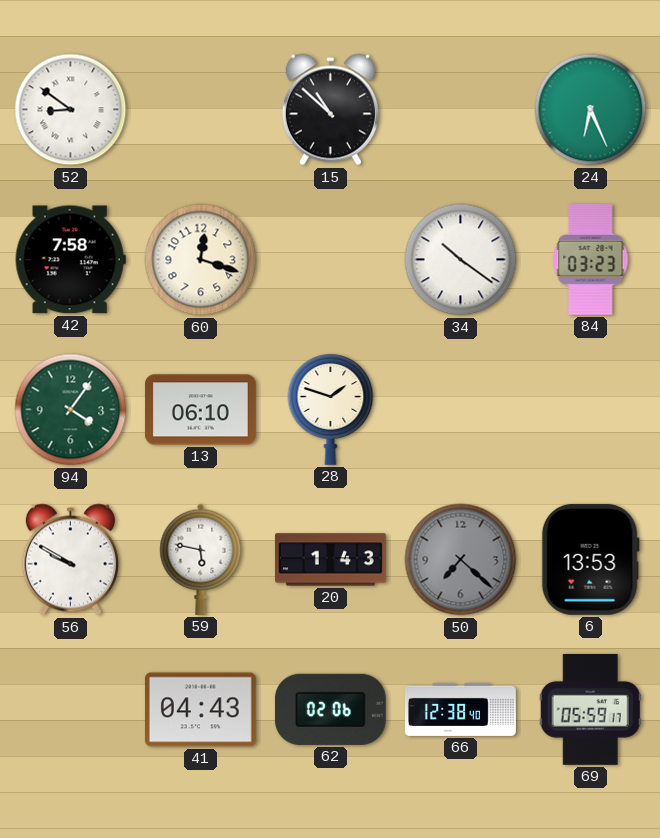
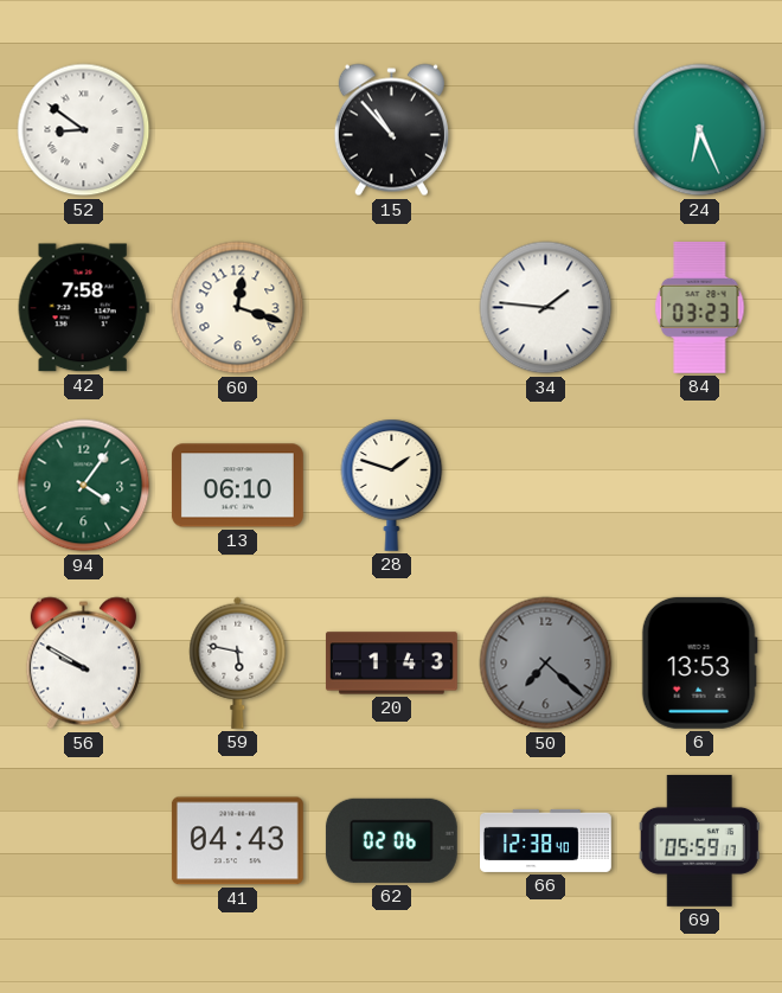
15: 10:52 -> 10:53
34: 10:21 -> 1:46
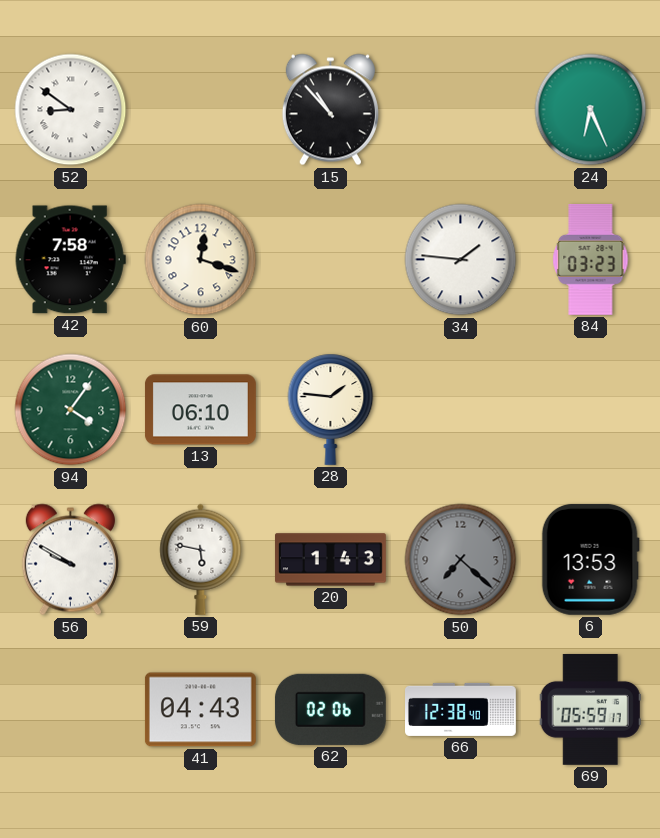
28: 1:48 -> 1:46
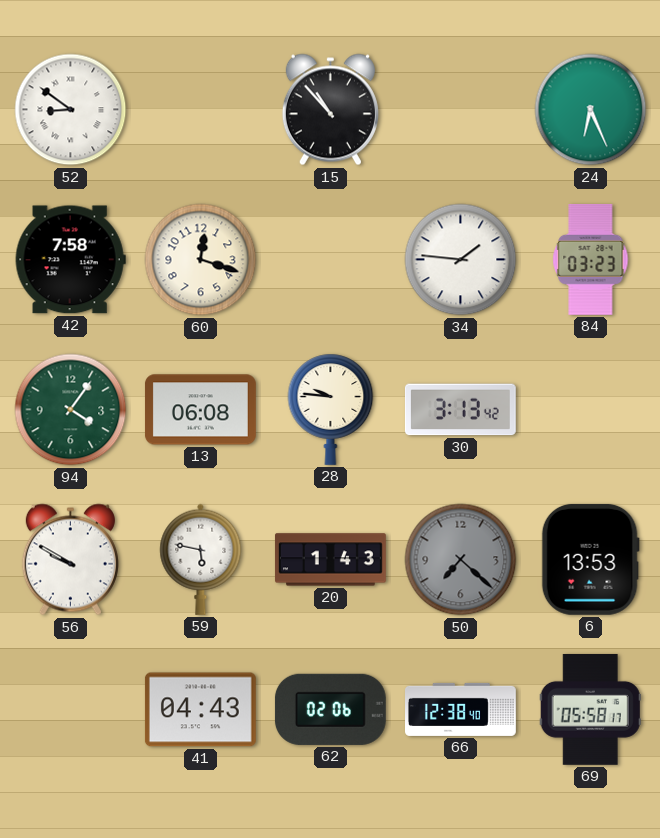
13: 06:10 -> 06:08
28: 1:46 -> 9:46
30: none -> 3:13
69: 05:59 -> 05:58
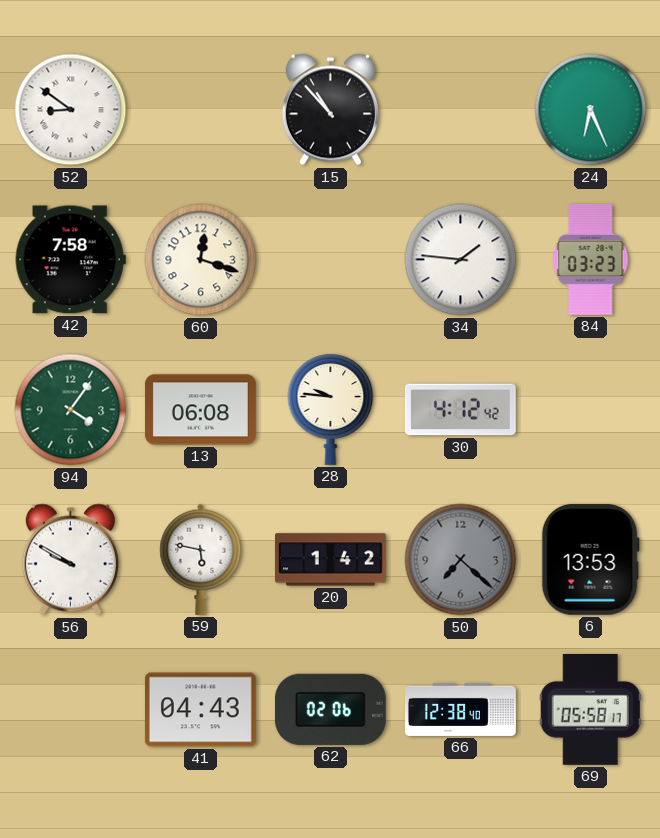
30: 3:13 -> 4:12
20: 1:43 -> 1:42
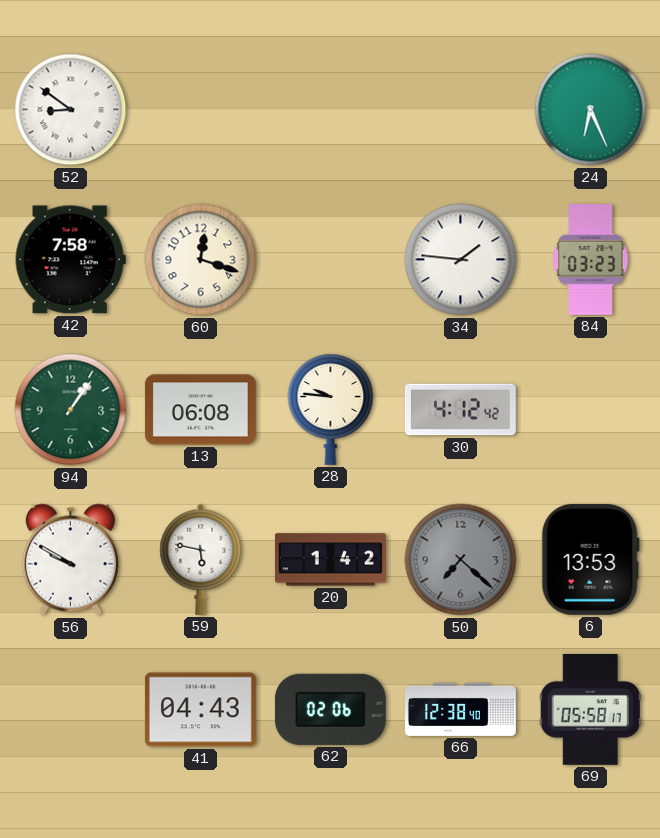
15: 10:53 -> none
94: 4:06 -> 1:06
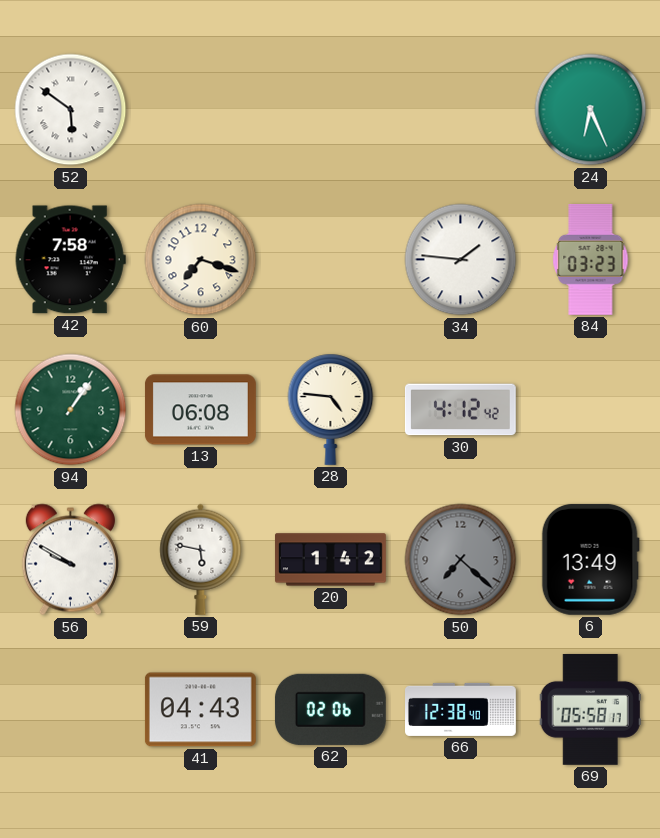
52: 8:51 -> 5:51
60: 12:18 -> 7:18
28: 9:46 -> 4:46
6: 13:53 -> 13:49
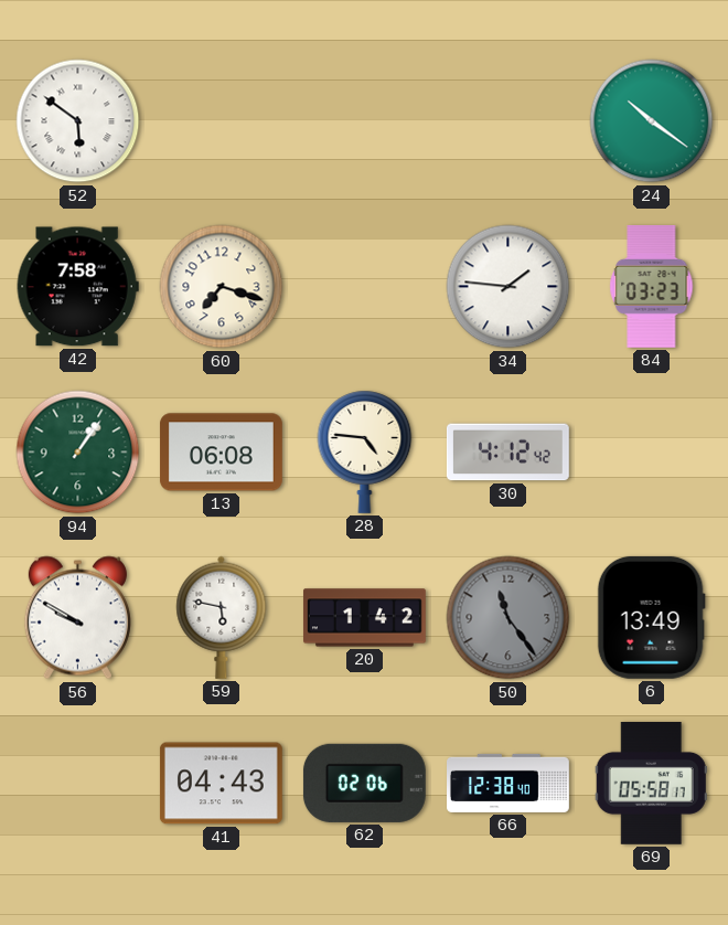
24: 6:26 -> 10:21
50: 7:22 -> 11:24
